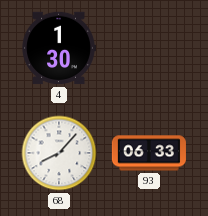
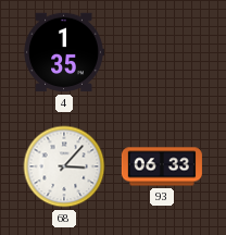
4: 1:30 -> 1:35
68: 8:07 -> 3:07
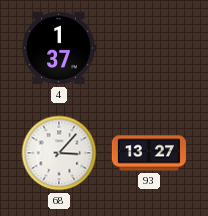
4: 1:35 -> 1:37
93: 06:33 -> 13:27
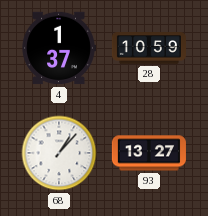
28: none -> 10:59
68: 3:07 -> 1:07
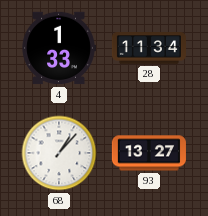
4: 1:37 -> 1:33
28: 10:59 -> 11:34
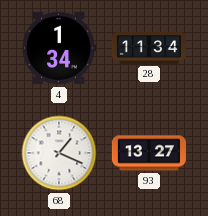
4: 1:33 -> 1:34
68: 1:07 -> 1:19
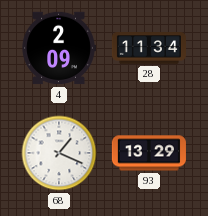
4: 1:34 -> 2:09
93: 13:27 -> 13:29
